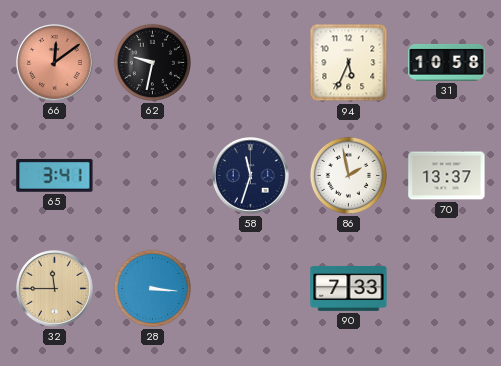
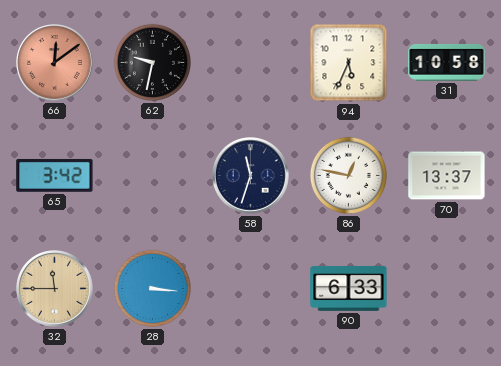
65: 3:41 -> 3:42
86: 1:58 -> 12:47
90: 7:33 -> 6:33
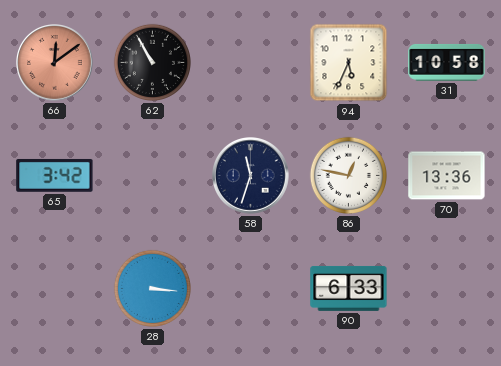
62: 9:32 -> 10:55
70: 13:37 -> 13:36
32: 11:45 -> none
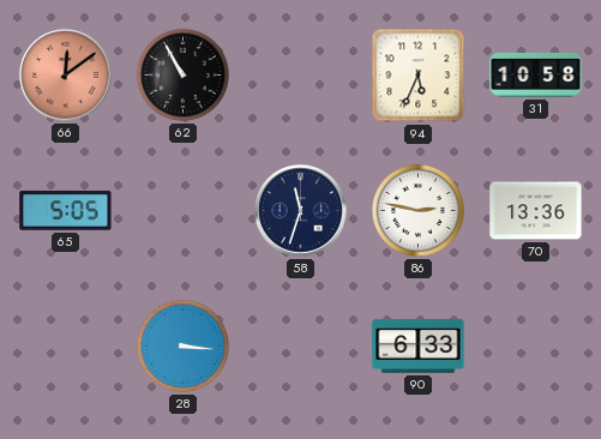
65: 3:42 -> 5:05
86: 12:47 -> 2:47
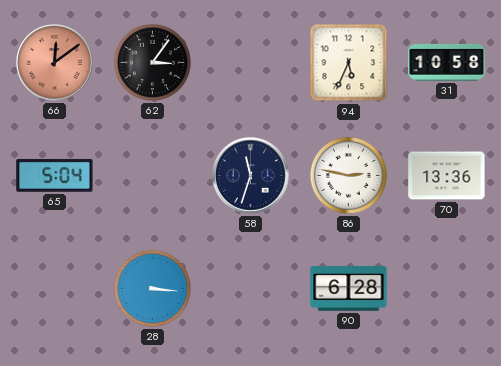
62: 10:55 -> 3:06
65: 5:05 -> 5:04
90: 6:33 -> 6:28
